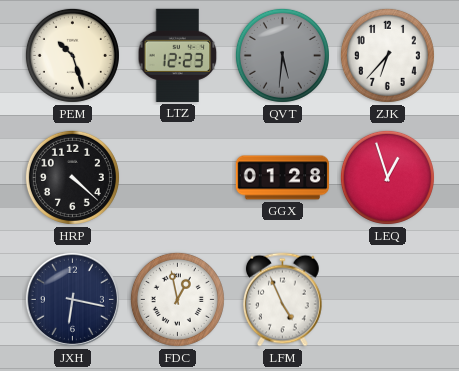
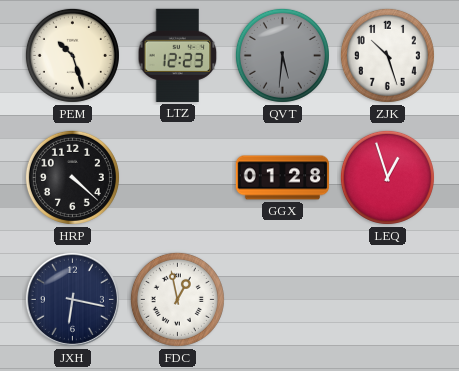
ZJK: 6:37 -> 10:27
LFM: 4:56 -> none
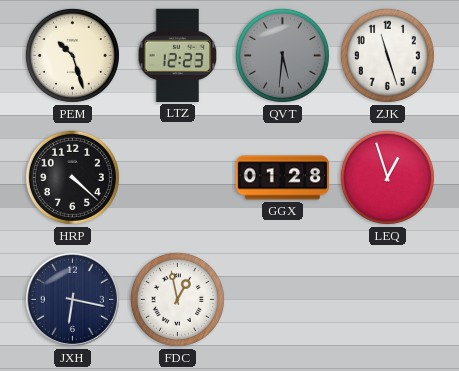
ZJK: 10:27 -> 11:27
